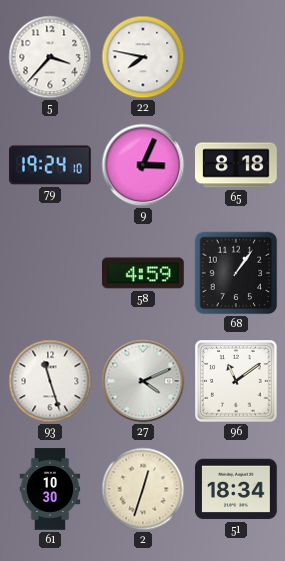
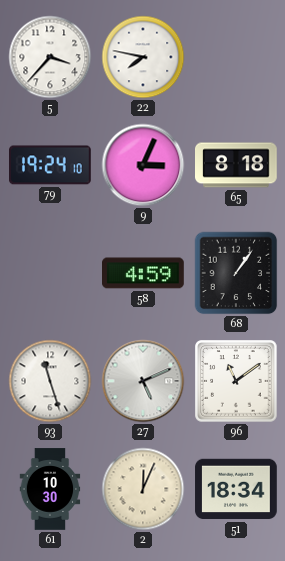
27: 4:11 -> 5:11
2: 12:33 -> 12:04
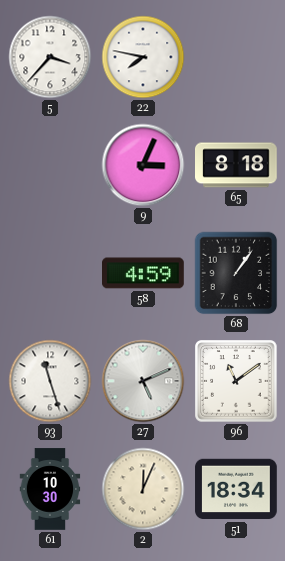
79: 19:24 -> none
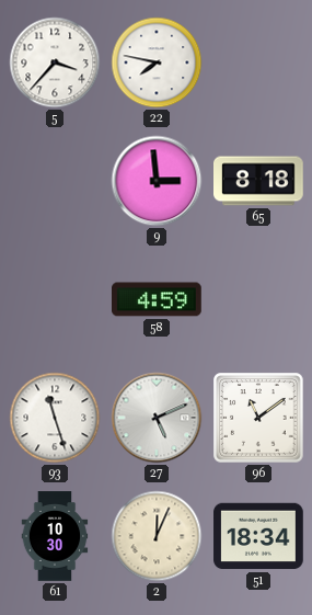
9: 3:04 -> 2:59
68: 1:06 -> none
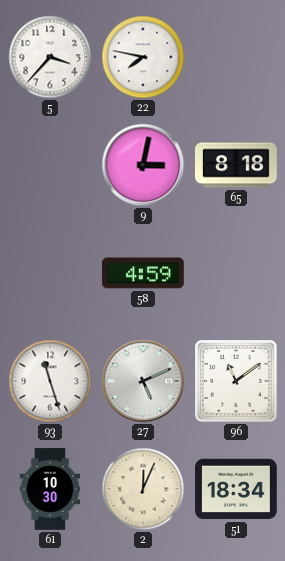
9: 2:59 -> 3:02
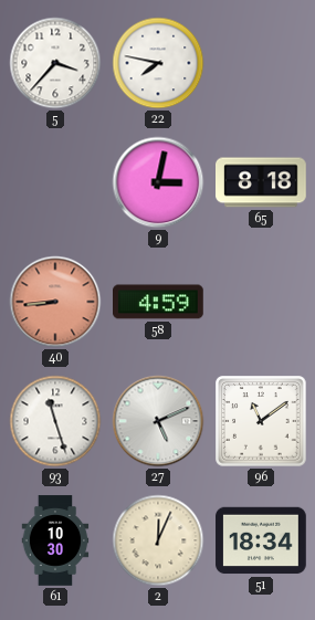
40: none -> 8:44
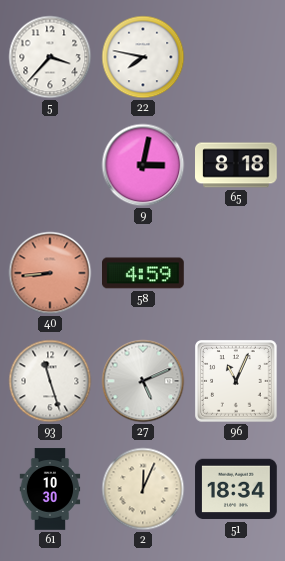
96: 11:09 -> 11:04
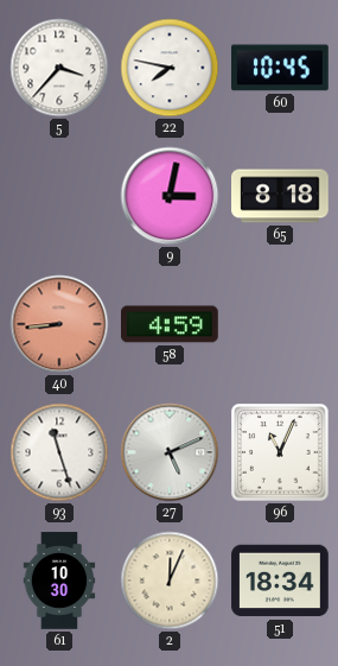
60: none -> 10:45
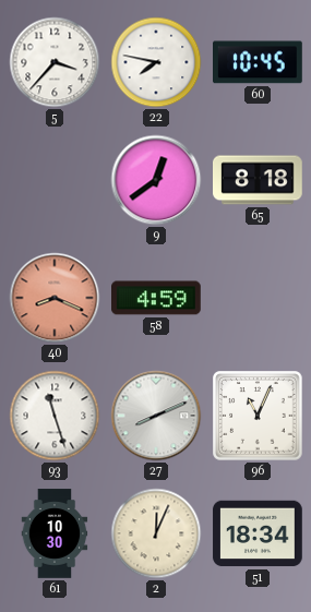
9: 3:02 -> 12:39
40: 8:44 -> 8:19
27: 5:11 -> 8:11
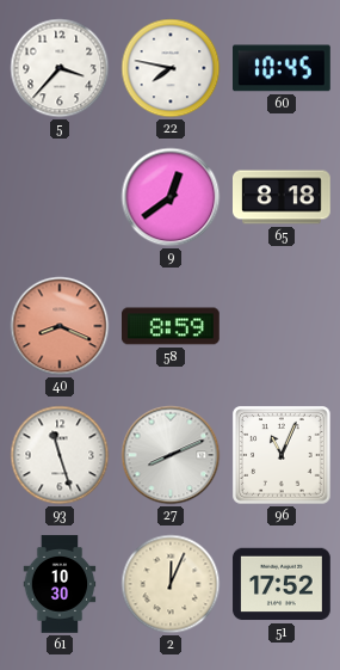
58: 4:59 -> 8:59
51: 18:34 -> 17:52
